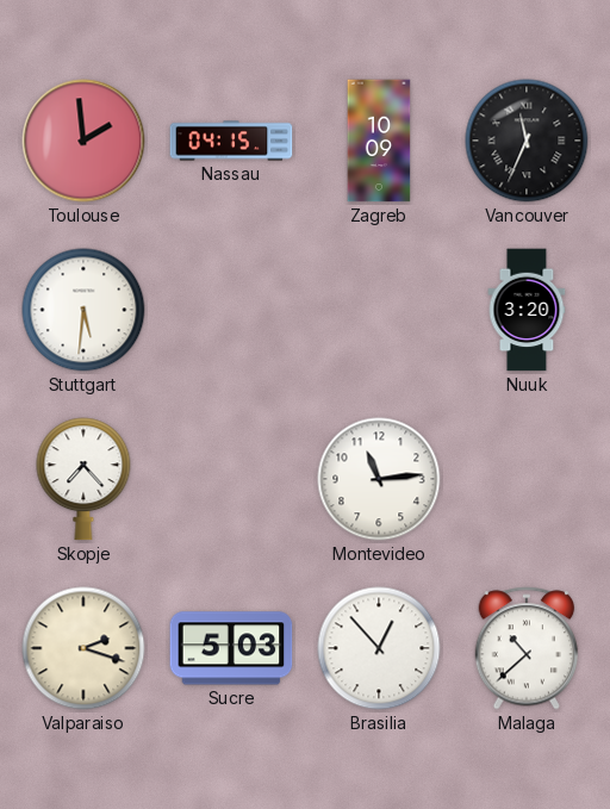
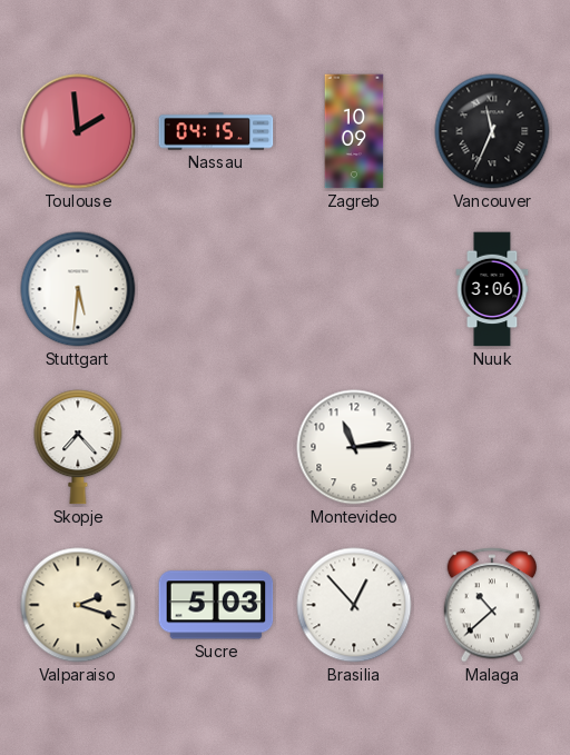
Nuuk: 3:20 -> 3:06
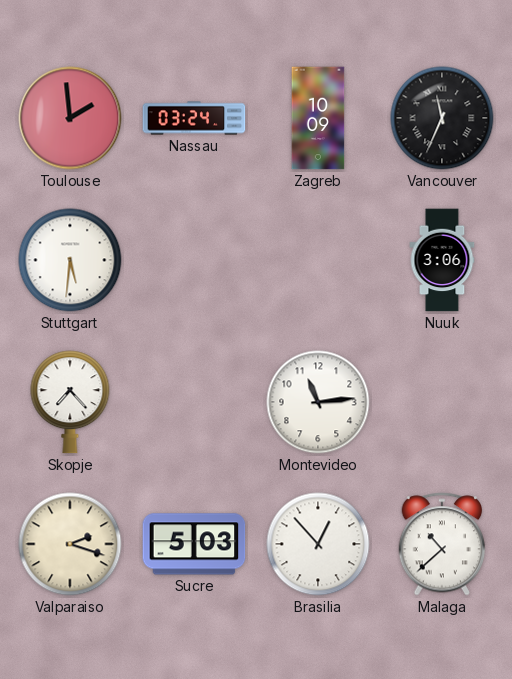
Nassau: 04:15 -> 03:24
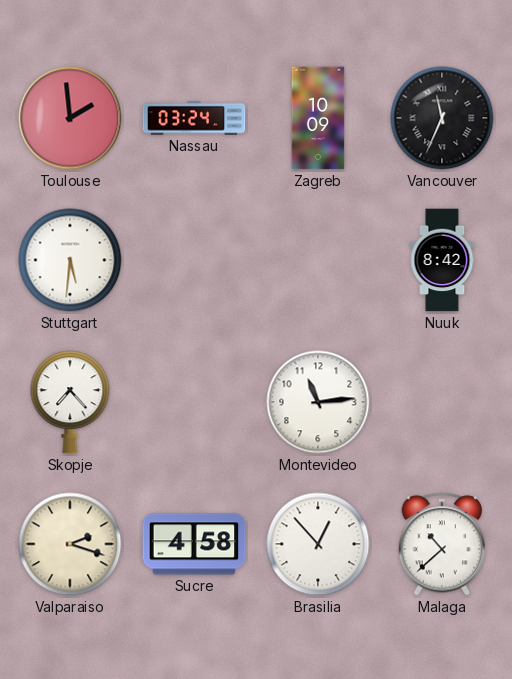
Nuuk: 3:06 -> 8:42
Sucre: 5:03 -> 4:58
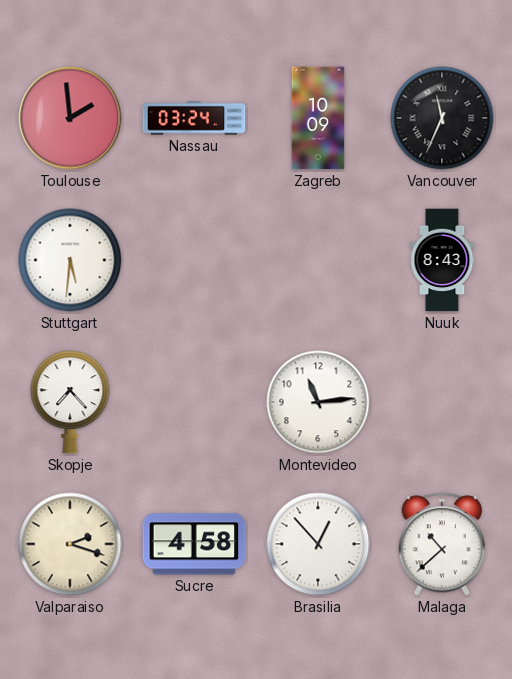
Nuuk: 8:42 -> 8:43
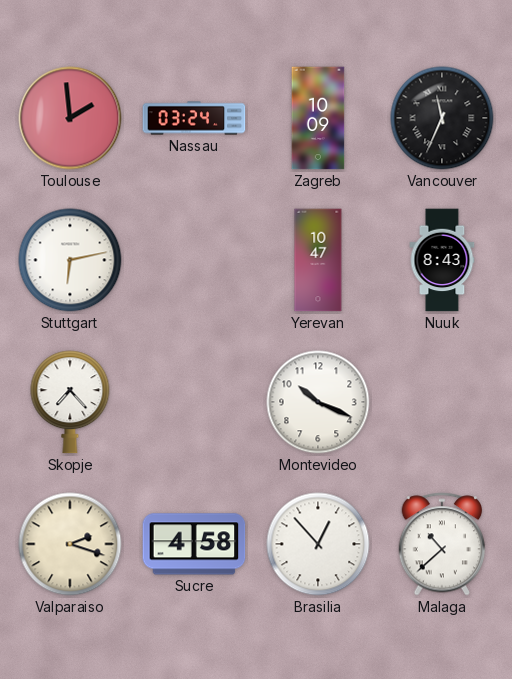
Stuttgart: 5:31 -> 6:13
Yerevan: none -> 10:47
Montevideo: 11:14 -> 10:19
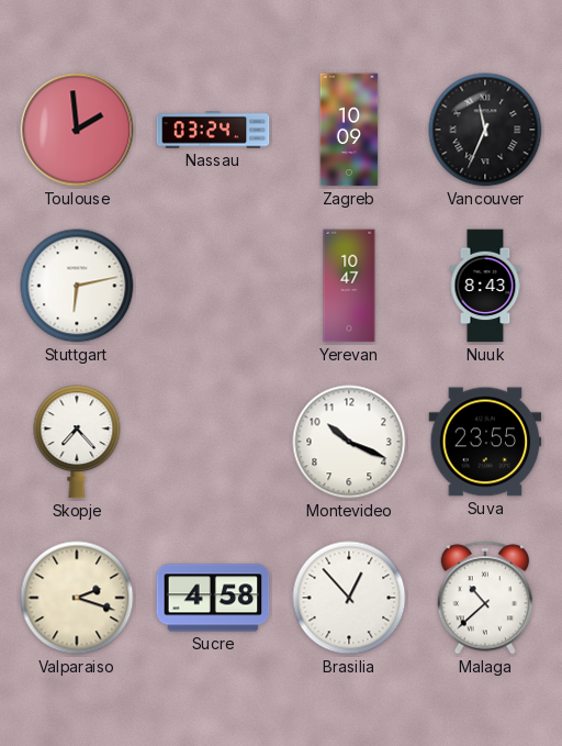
Suva: none -> 23:55
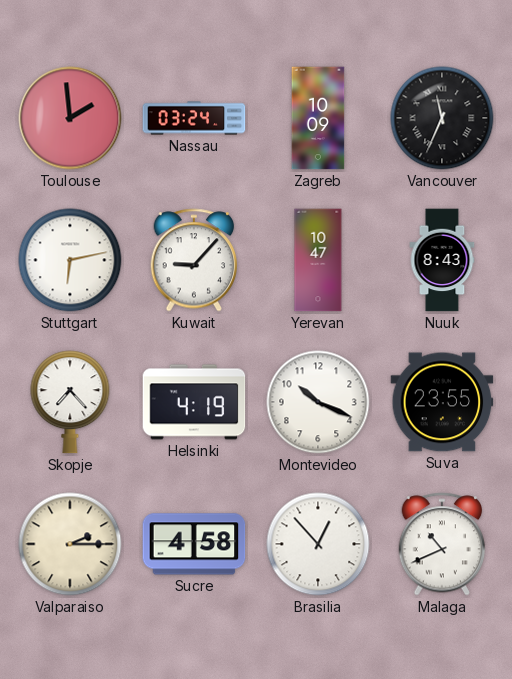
Kuwait: none -> 9:07
Helsinki: none -> 4:19
Valparaiso: 2:18 -> 2:15
Malaga: 10:38 -> 10:41
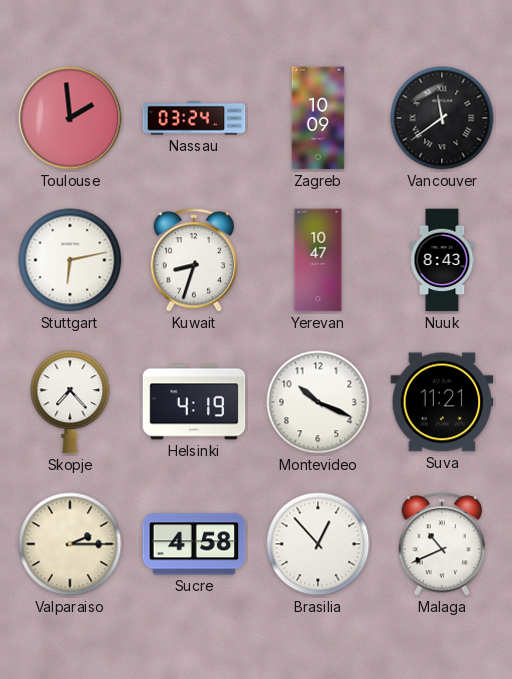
Vancouver: 11:34 -> 11:39
Kuwait: 9:07 -> 8:33
Suva: 23:55 -> 11:21
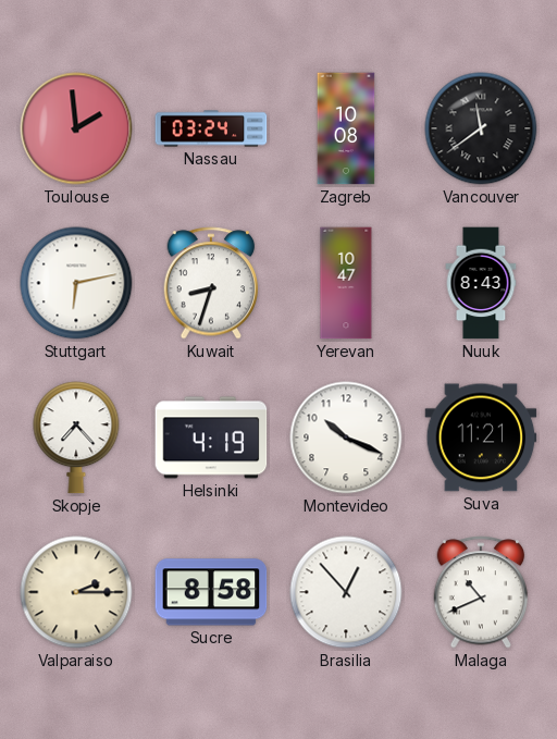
Zagreb: 10:09 -> 10:08
Sucre: 4:58 -> 8:58
